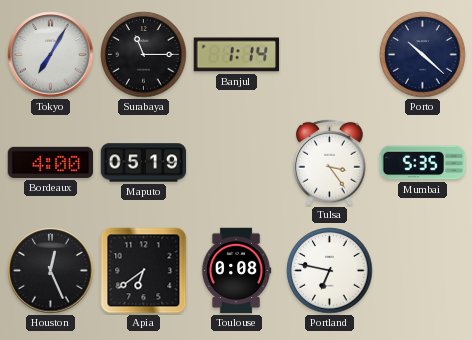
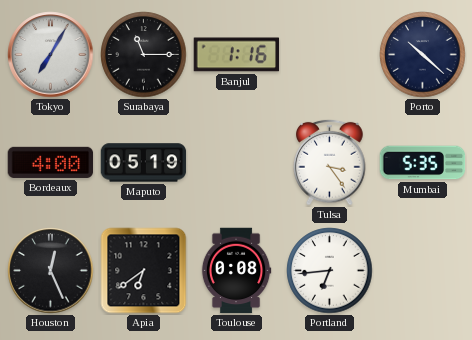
Banjul: 1:14 -> 1:16
Portland: 6:47 -> 6:44
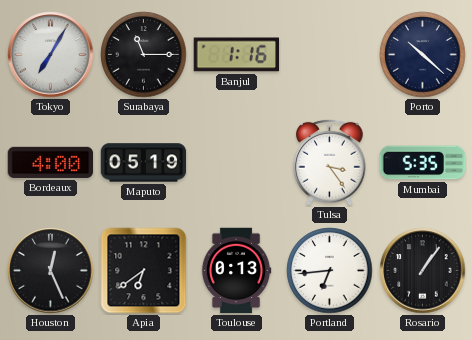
Toulouse: 0:08 -> 0:13
Rosario: none -> 1:06
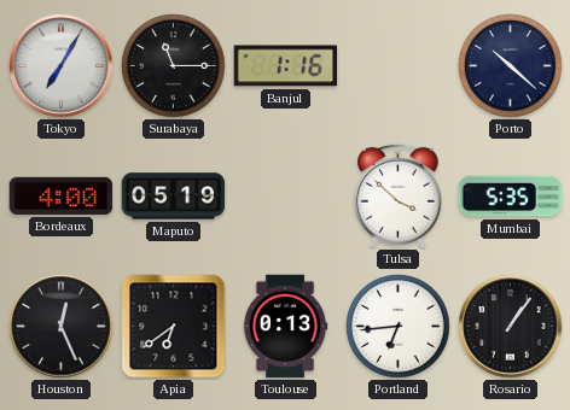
Tulsa: 3:24 -> 3:52
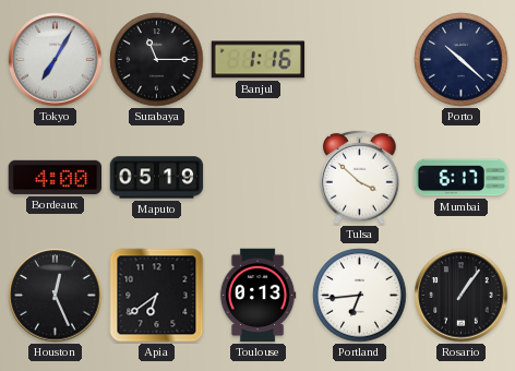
Mumbai: 5:35 -> 6:17
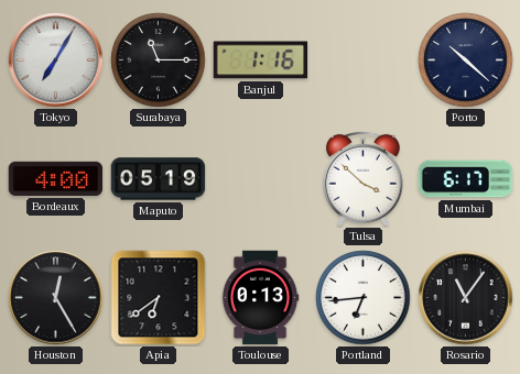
Houston: 12:26 -> 12:25
Rosario: 1:06 -> 11:06
